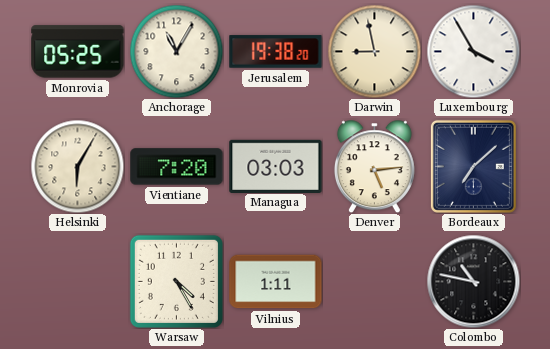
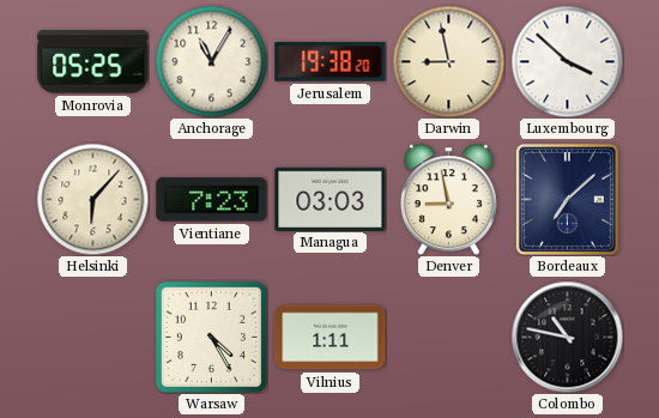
Luxembourg: 3:55 -> 3:52
Helsinki: 6:05 -> 6:07
Vientiane: 7:20 -> 7:23
Denver: 5:14 -> 8:58
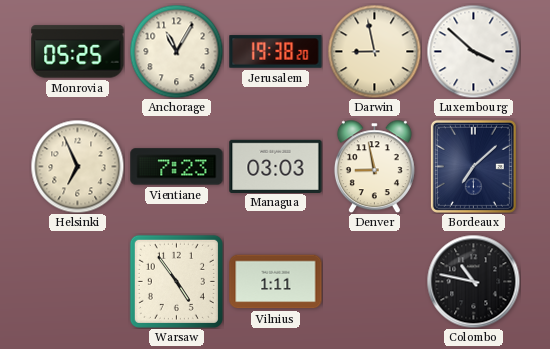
Helsinki: 6:07 -> 6:56
Warsaw: 4:25 -> 4:54
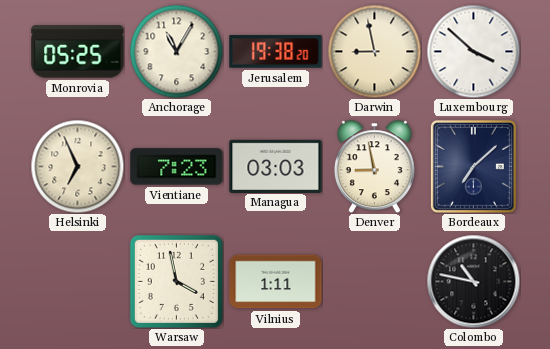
Warsaw: 4:54 -> 3:58
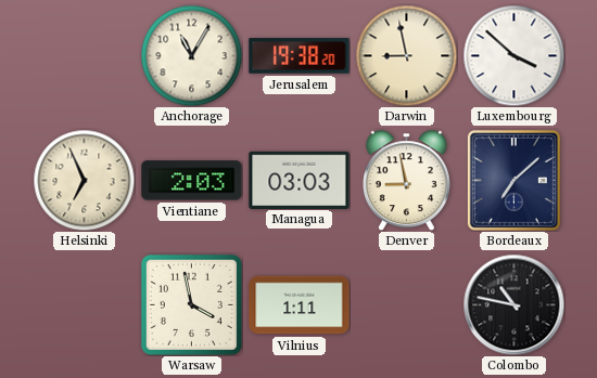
Monrovia: 05:25 -> none
Vientiane: 7:23 -> 2:03
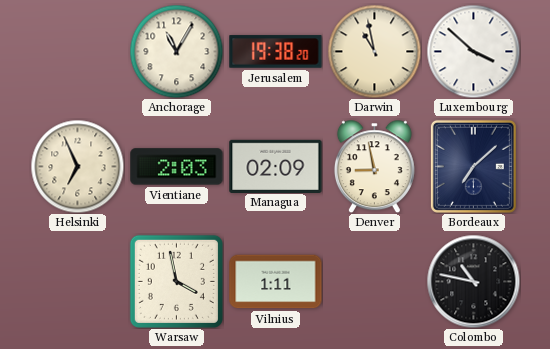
Darwin: 8:58 -> 10:58
Managua: 03:03 -> 02:09
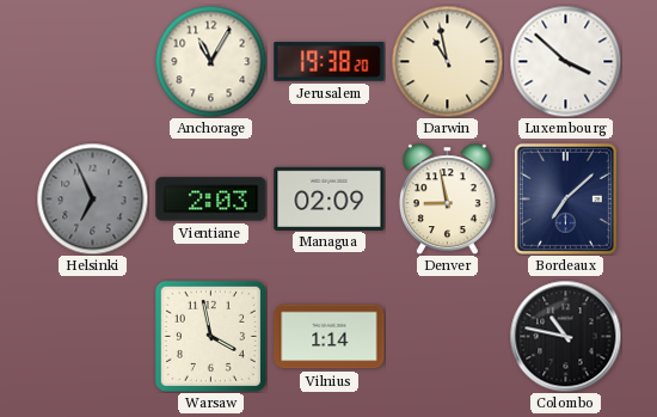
Helsinki dial: cream -> grey
Vilnius: 1:11 -> 1:14
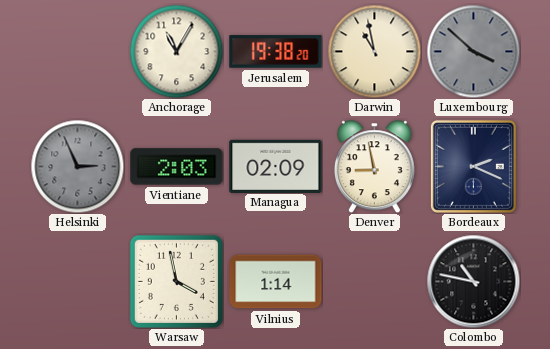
Luxembourg dial: white -> grey
Helsinki: 6:56 -> 2:56
Bordeaux: 7:08 -> 2:19
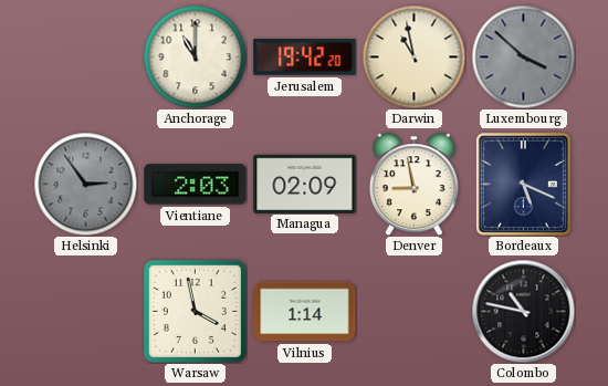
Anchorage: 11:05 -> 11:00
Jerusalem: 19:38 -> 19:42
Helsinki: 2:56 -> 2:54
Bordeaux: 2:19 -> 5:19
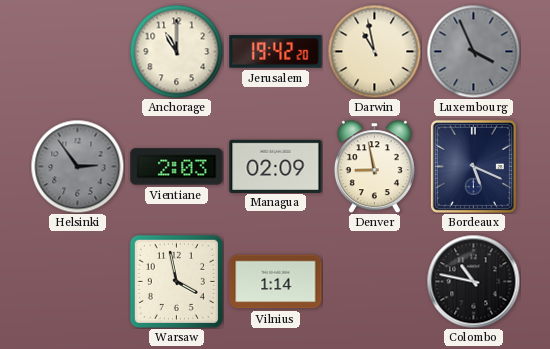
Luxembourg: 3:52 -> 3:56
